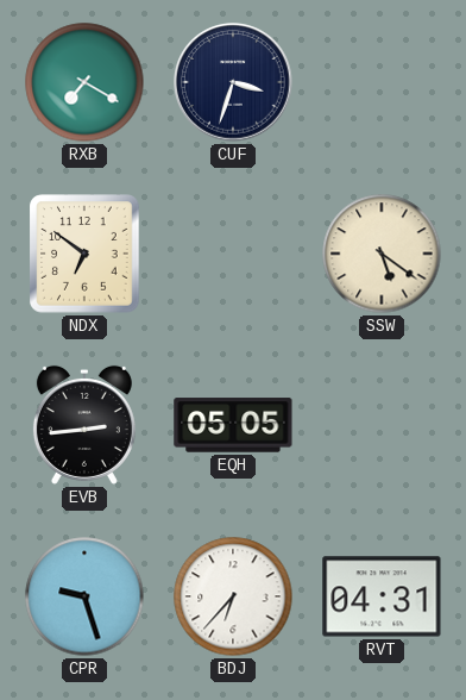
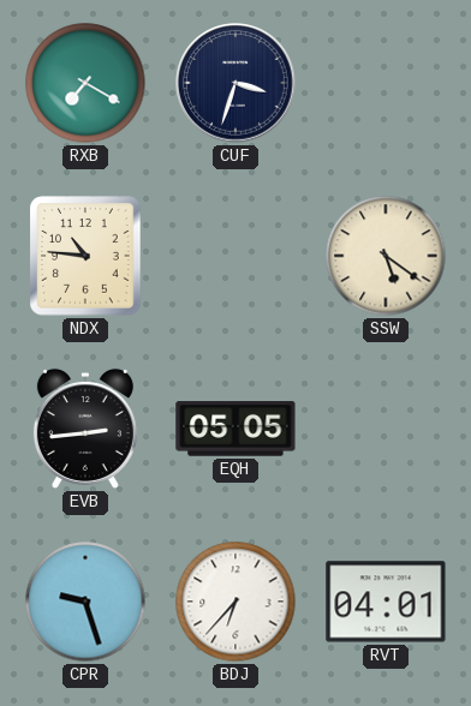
NDX: 6:51 -> 10:46
RVT: 04:31 -> 04:01
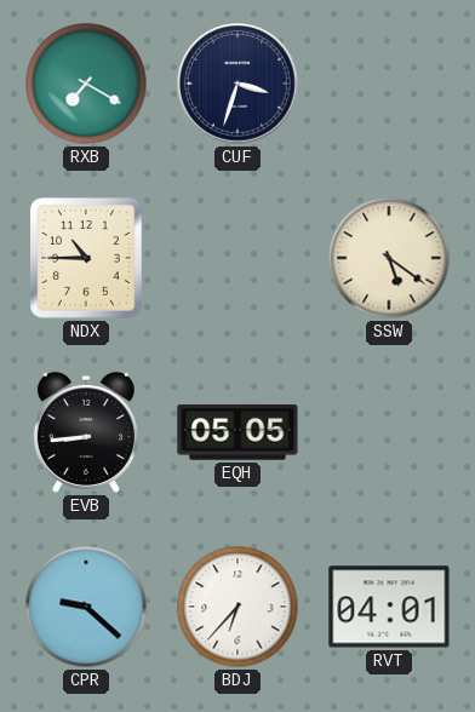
NDX: 10:46 -> 10:45
EVB: 2:44 -> 8:44
CPR: 9:27 -> 9:22
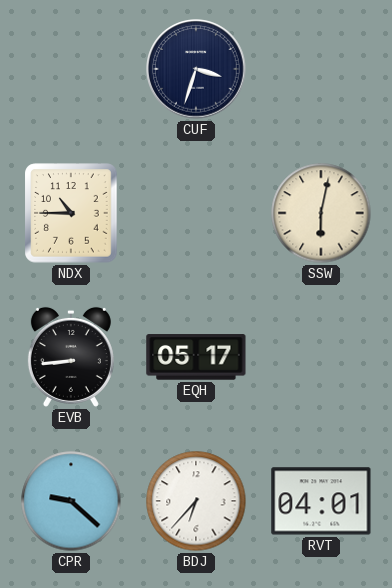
RXB: 7:20 -> none
SSW: 5:21 -> 6:02
EQH: 05:05 -> 05:17
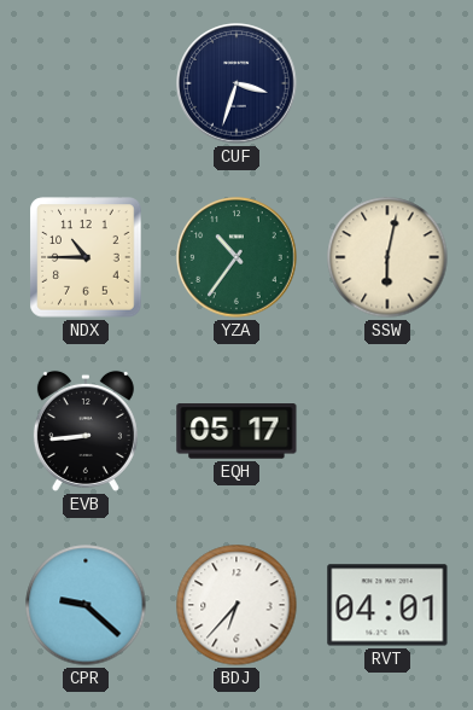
YZA: none -> 10:36
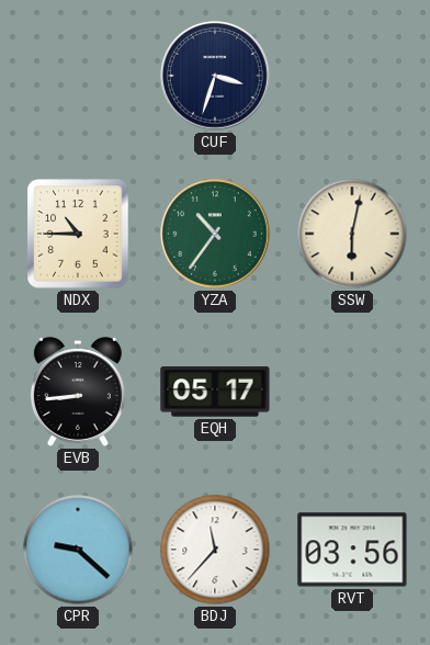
BDJ: 6:37 -> 11:37
RVT: 04:01 -> 03:56
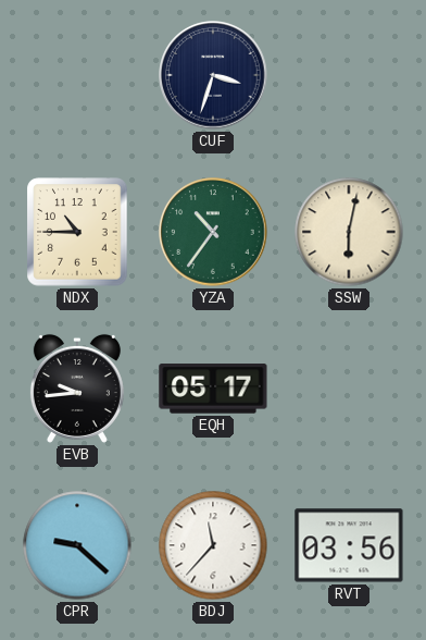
EVB: 8:44 -> 9:44
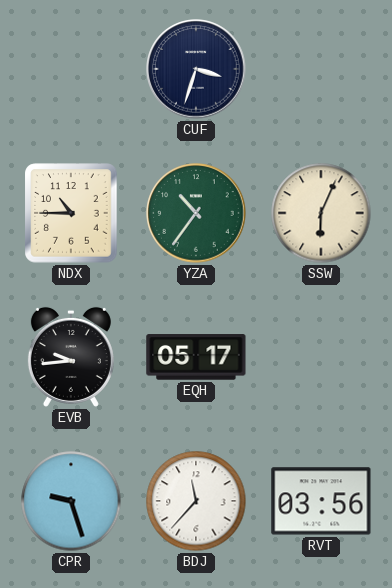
SSW: 6:02 -> 6:04
CPR: 9:22 -> 9:27
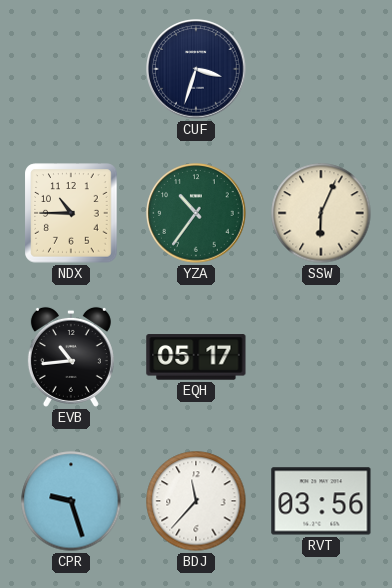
EVB: 9:44 -> 10:44
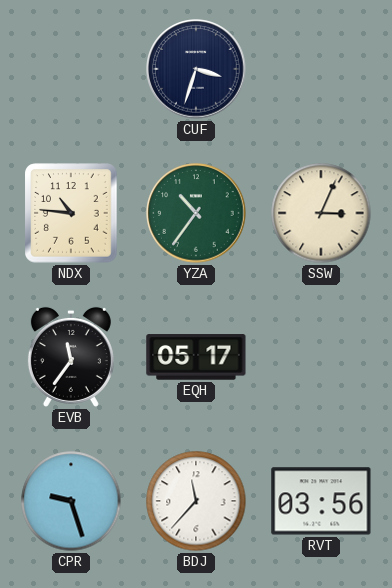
NDX: 10:45 -> 10:46
SSW: 6:04 -> 3:04
EVB: 10:44 -> 11:36
